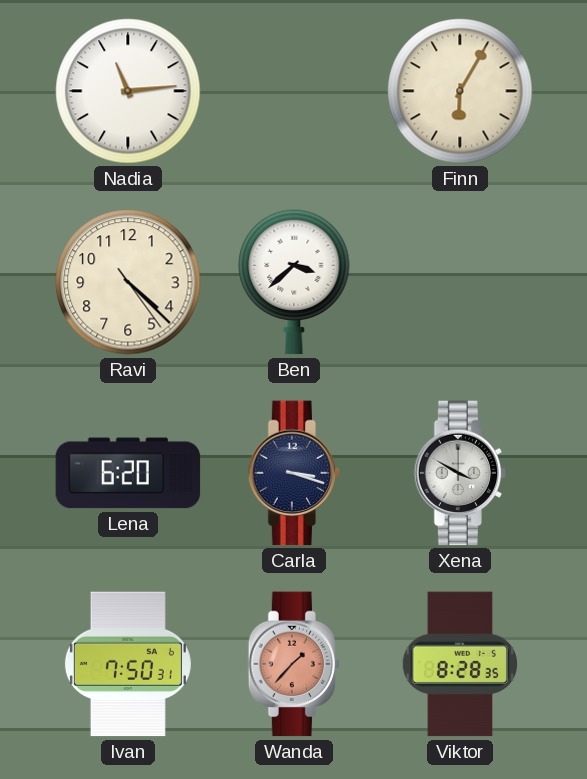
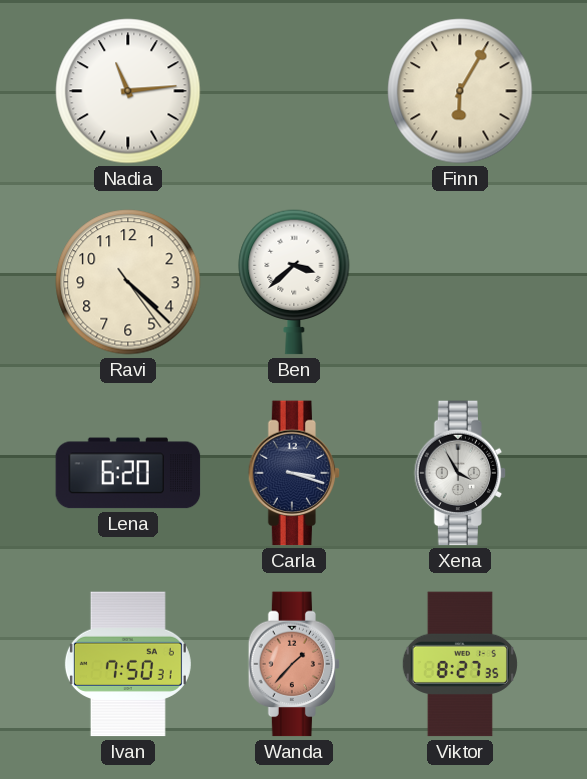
Xena: 3:50 -> 3:55
Viktor: 8:28 -> 8:27
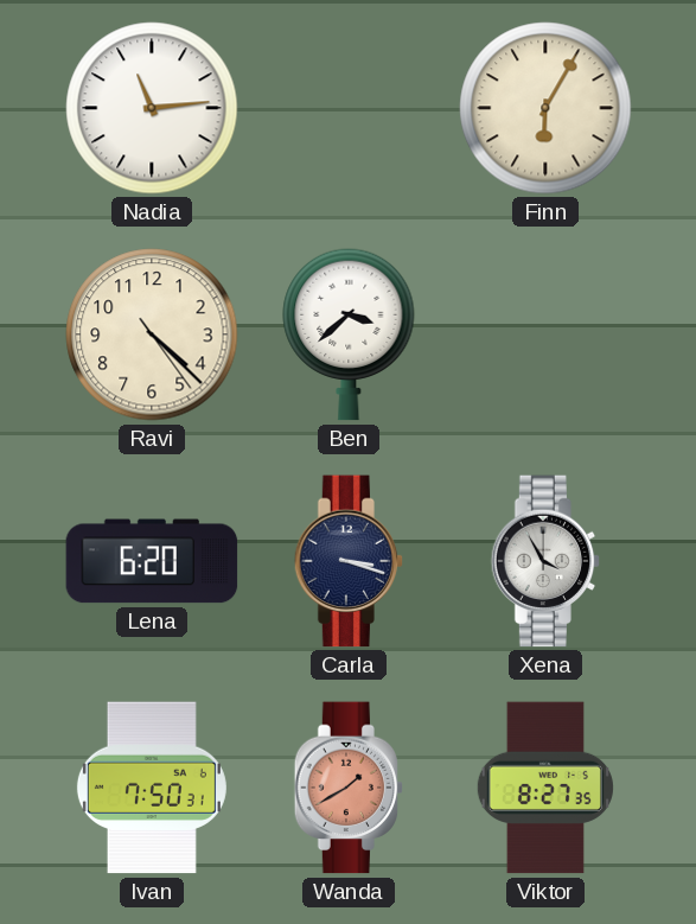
Wanda: 1:37 -> 1:40
